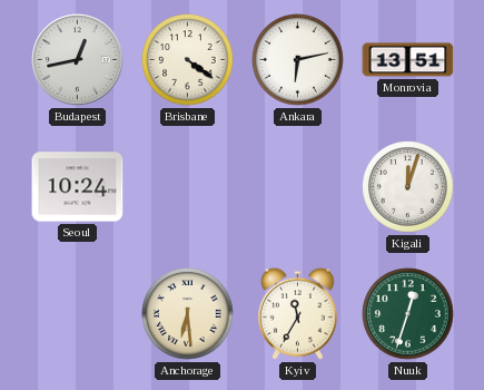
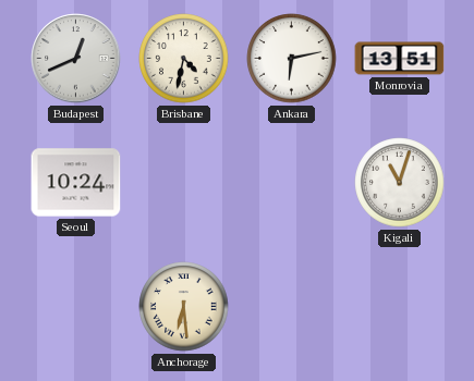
Budapest: 12:43 -> 12:41
Brisbane: 4:21 -> 4:32
Kigali: 12:03 -> 11:03
Kyiv: 11:35 -> none
Nuuk: 12:33 -> none
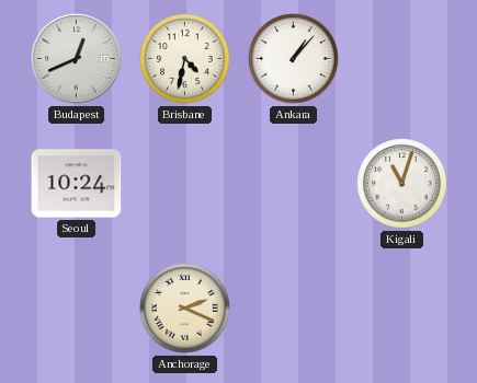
Ankara: 6:13 -> 1:07
Monrovia: 13:51 -> none
Anchorage: 6:29 -> 2:19
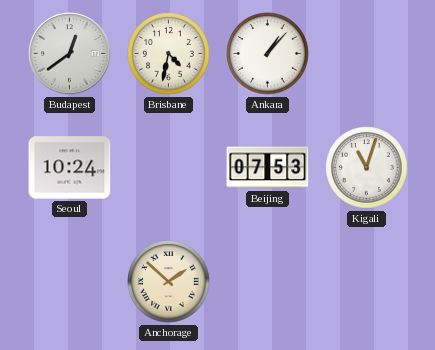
Budapest: 12:41 -> 12:39
Beijing: none -> 07:53
Anchorage: 2:19 -> 1:52
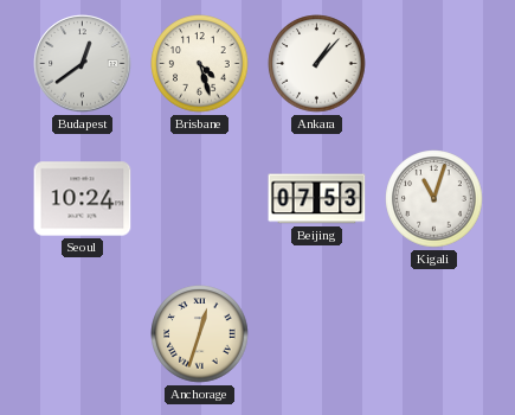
Brisbane: 4:32 -> 4:27
Anchorage: 1:52 -> 12:33
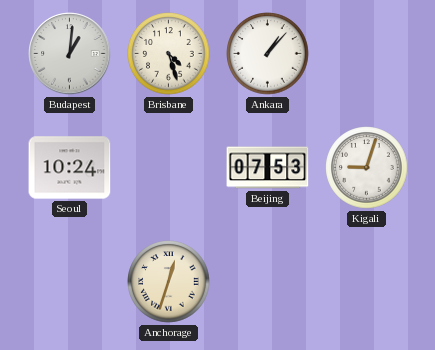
Budapest: 12:39 -> 1:01
Kigali: 11:03 -> 9:03
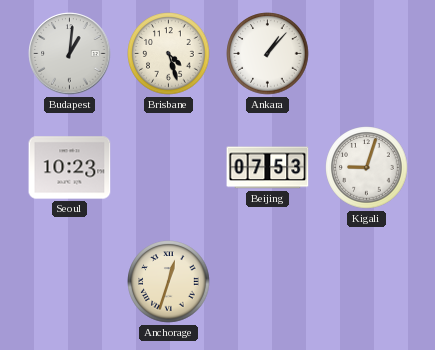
Seoul: 10:24 -> 10:23
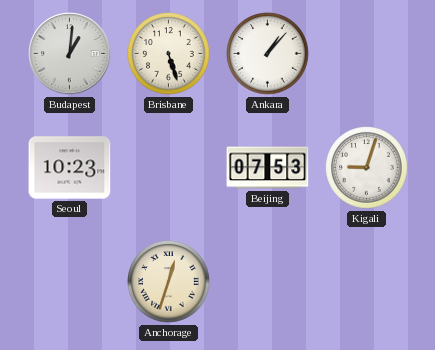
Brisbane: 4:27 -> 5:27
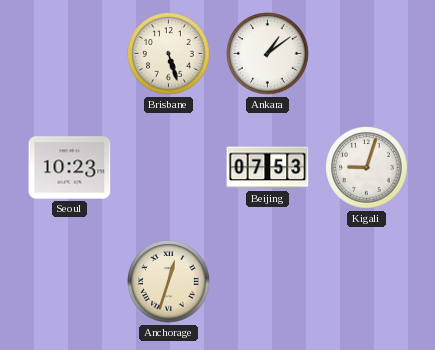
Budapest: 1:01 -> none
Ankara: 1:07 -> 1:09
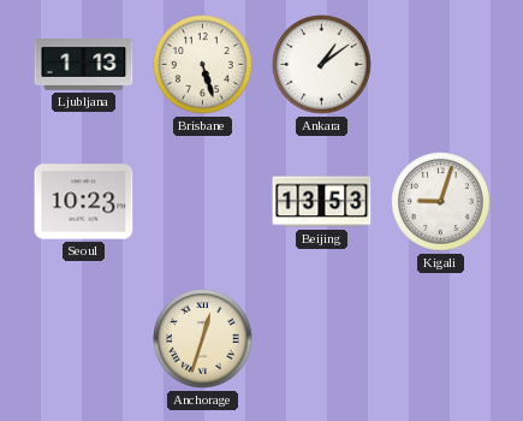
Ljubljana: none -> 1:13
Beijing: 07:53 -> 13:53
